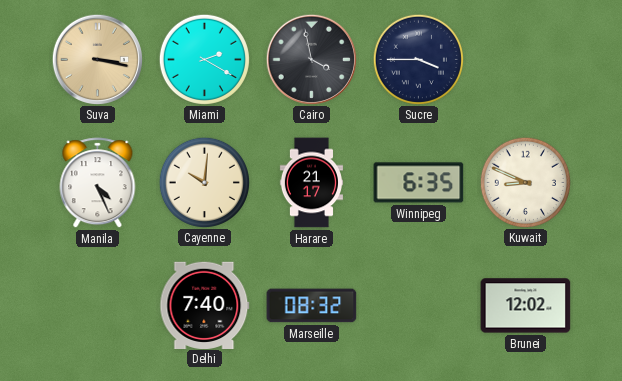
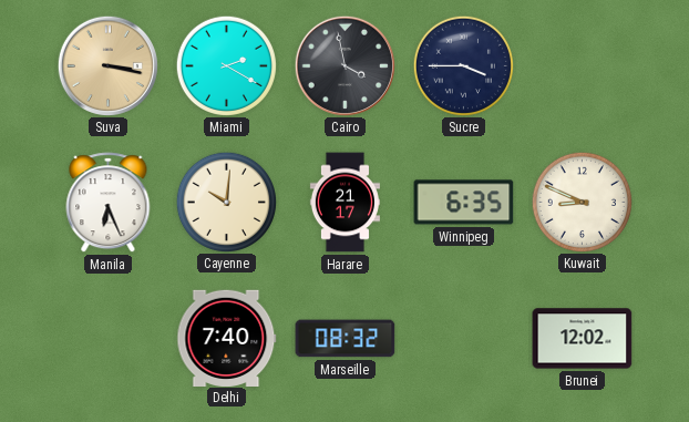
Manila: 4:26 -> 6:26
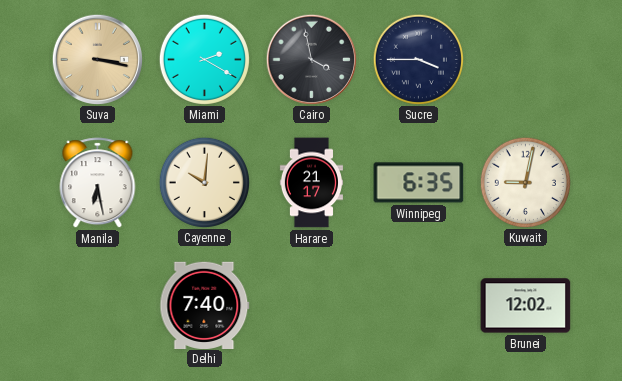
Manila: 6:26 -> 6:28
Kuwait: 8:49 -> 9:02
Marseille: 08:32 -> none
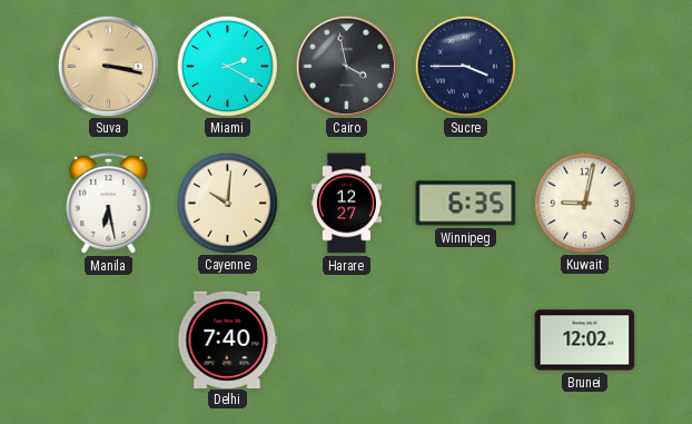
Harare: 21:17 -> 12:27
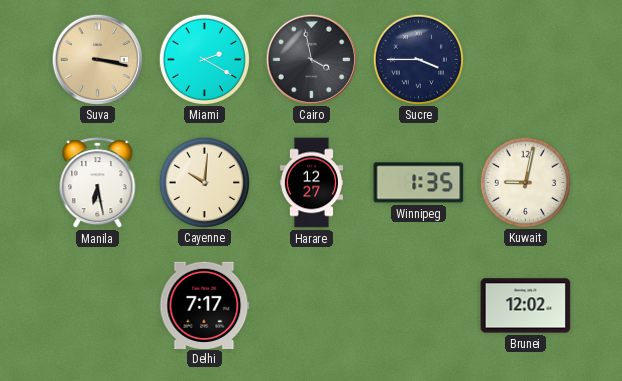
Winnipeg: 6:35 -> 1:35
Delhi: 7:40 -> 7:17
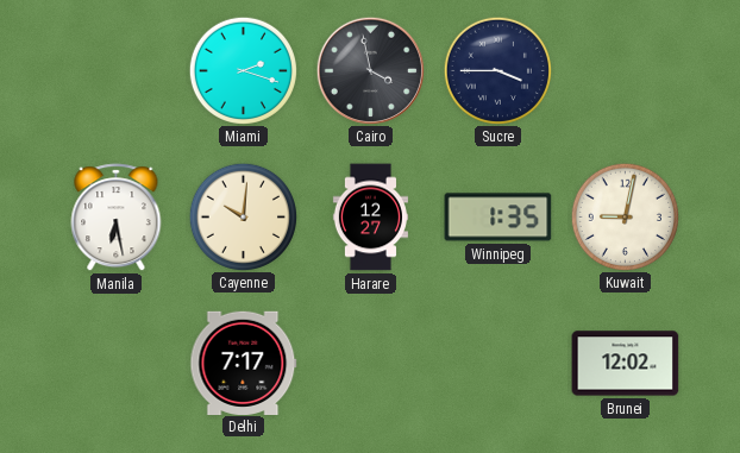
Suva: 3:17 -> none
Miami: 2:20 -> 2:18
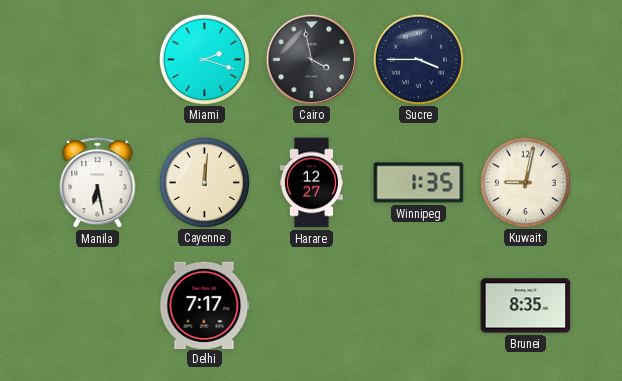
Cayenne: 10:01 -> 12:01
Brunei: 12:02 -> 8:35
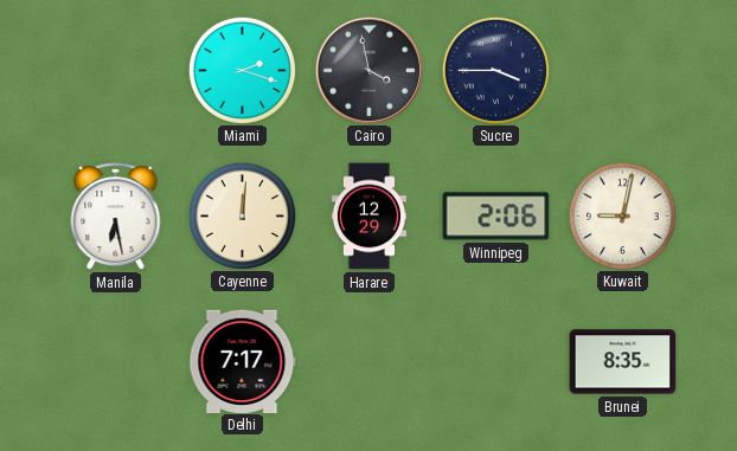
Harare: 12:27 -> 12:29
Winnipeg: 1:35 -> 2:06
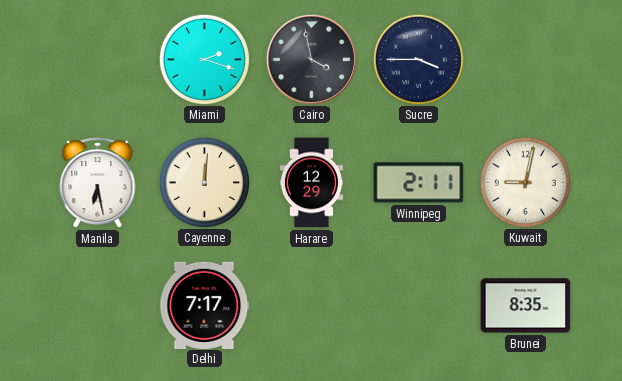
Winnipeg: 2:06 -> 2:11
